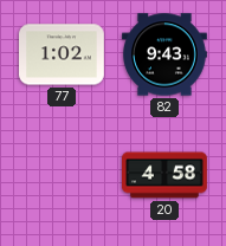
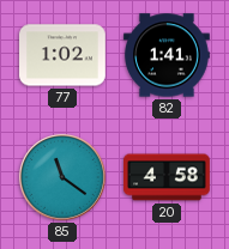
82: 9:43 -> 1:41
85: none -> 11:21
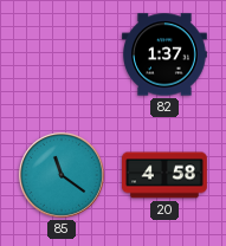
77: 1:02 -> none
82: 1:41 -> 1:37
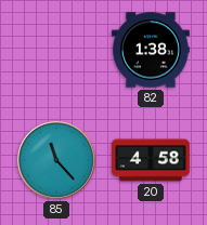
82: 1:37 -> 1:38
85: 11:21 -> 11:23
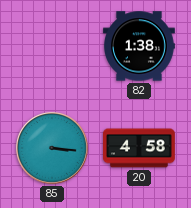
85: 11:23 -> 3:16
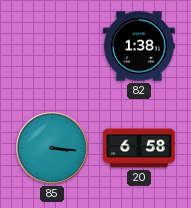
20: 4:58 -> 6:58
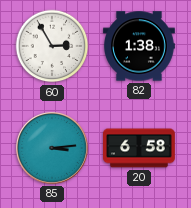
60: none -> 2:55
85: 3:16 -> 3:14
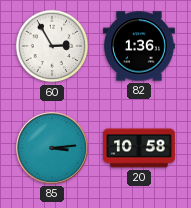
82: 1:38 -> 1:36
20: 6:58 -> 10:58
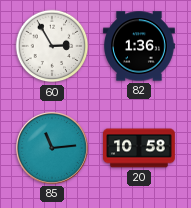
85: 3:14 -> 11:14
